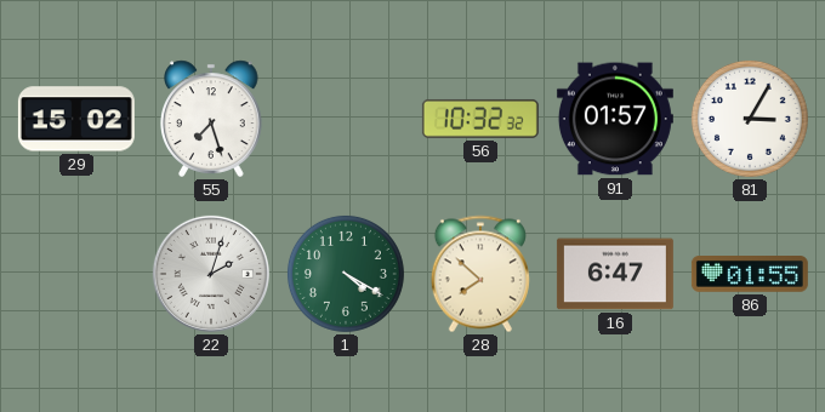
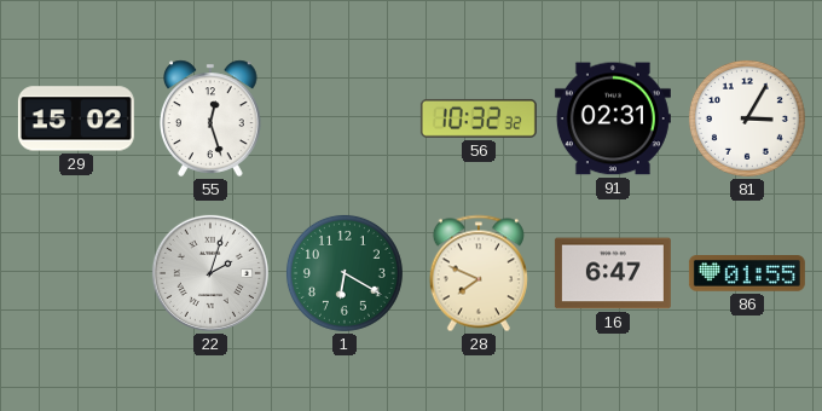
55: 7:27 -> 12:27
91: 01:57 -> 02:31
1: 4:20 -> 6:20
28: 7:52 -> 7:49
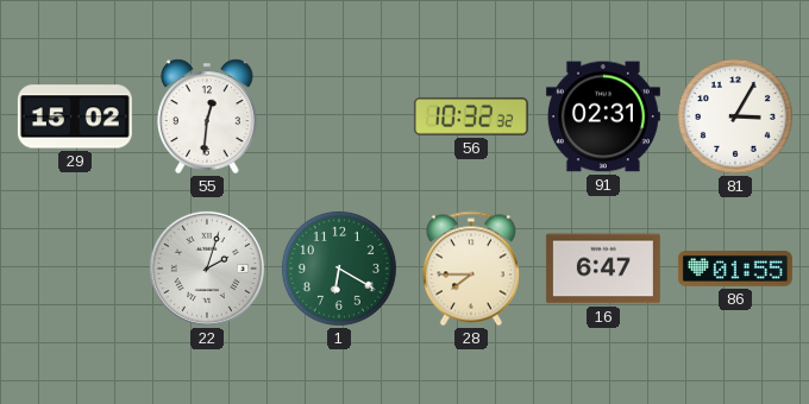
55: 12:27 -> 12:31
28: 7:49 -> 7:45
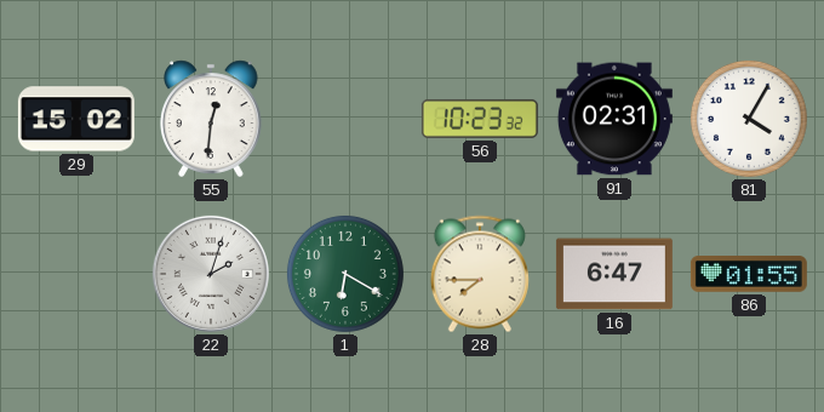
56: 10:32 -> 10:23
81: 3:05 -> 4:05
